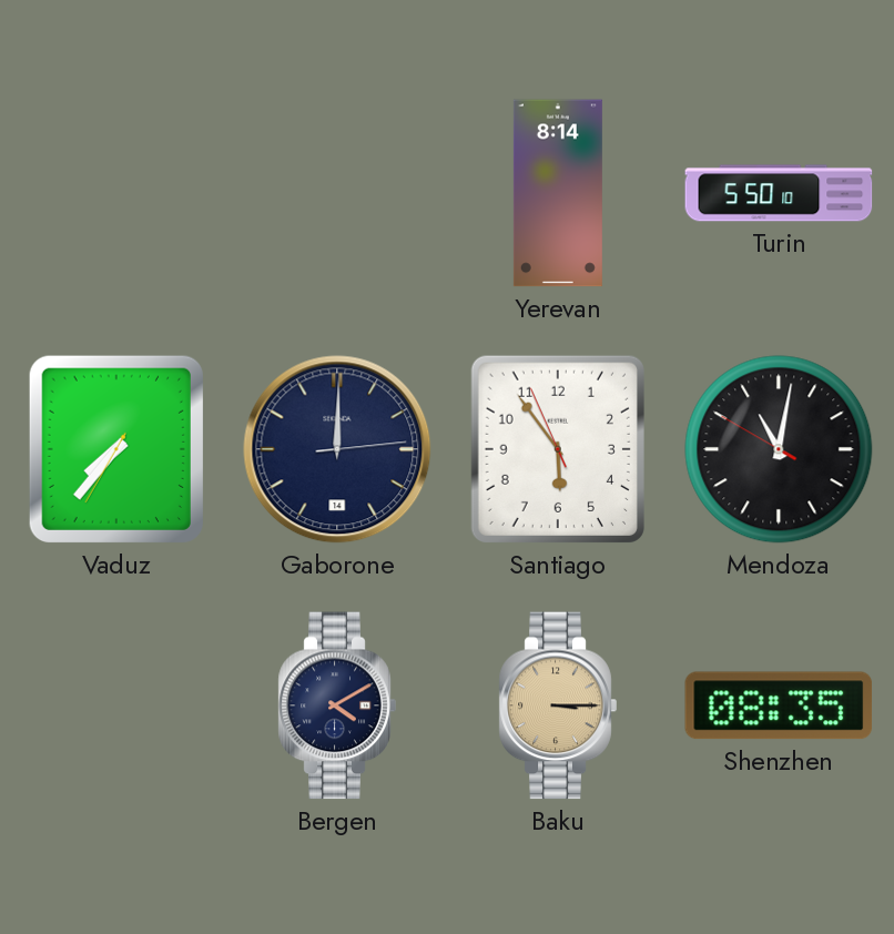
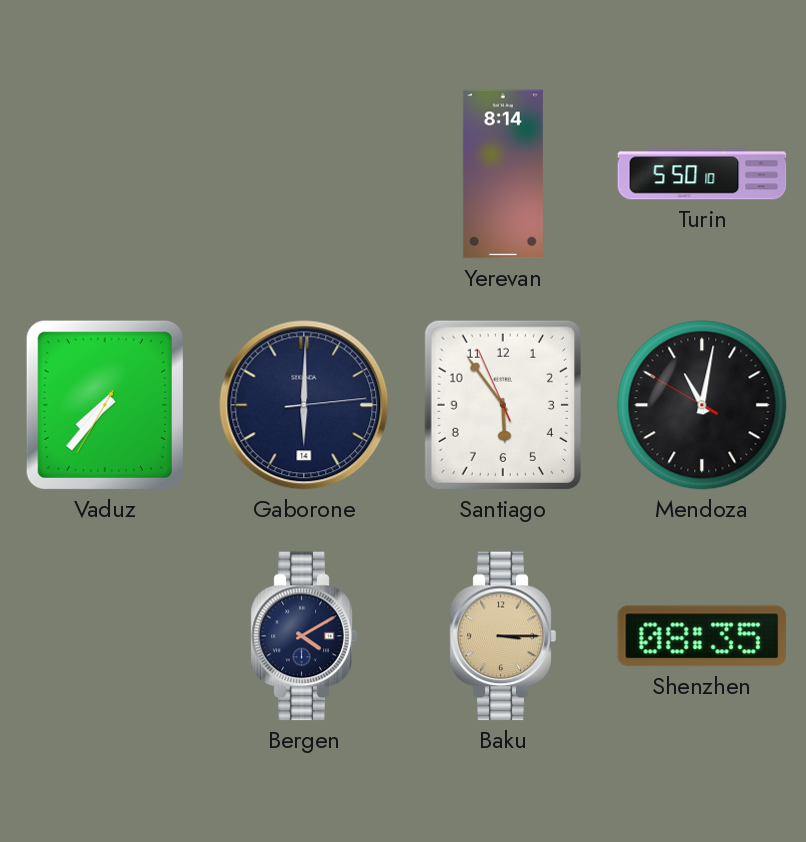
Gaborone: 12:00 -> 6:00
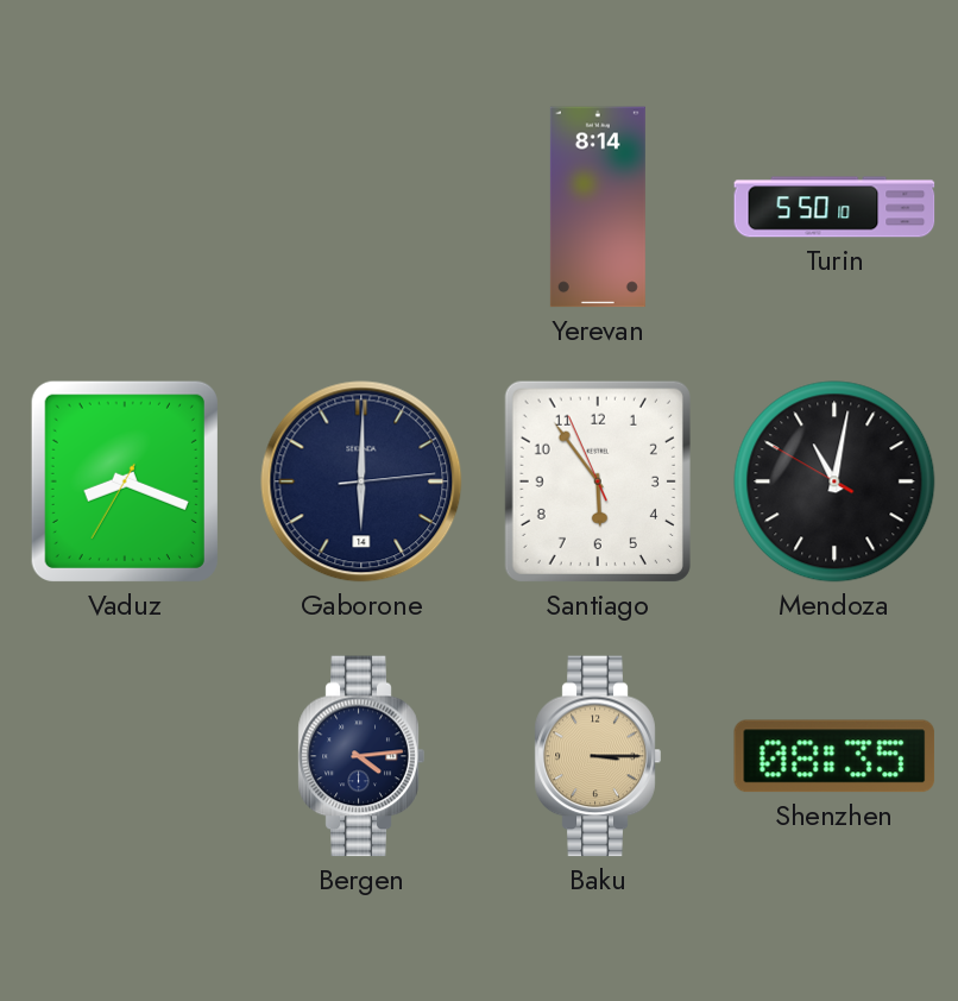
Vaduz: 7:36 -> 8:18
Bergen: 4:10 -> 4:14
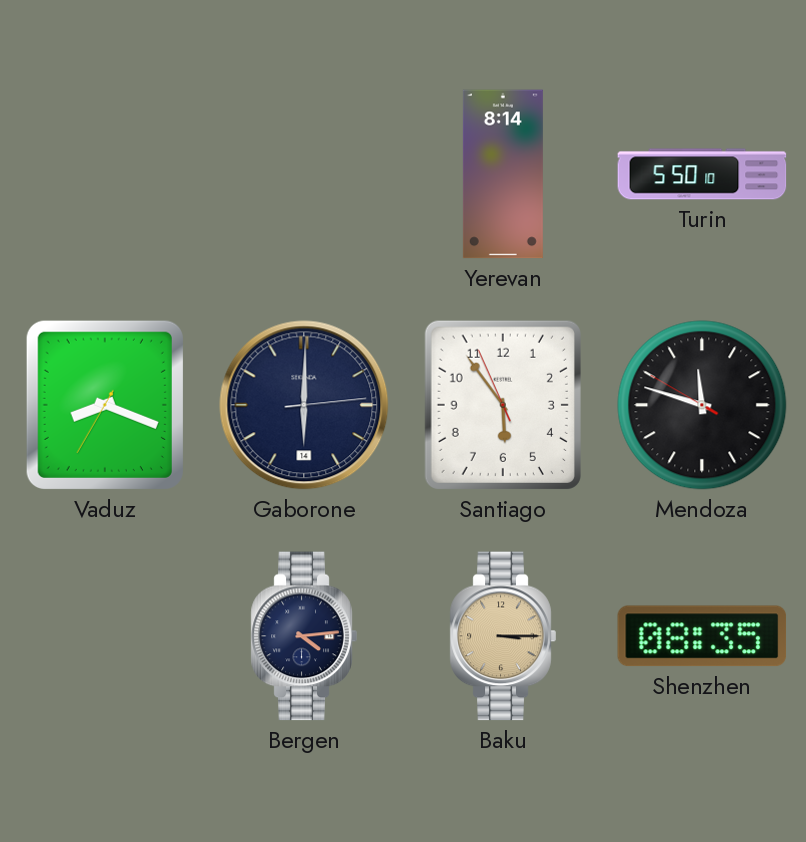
Mendoza: 11:01 -> 11:47
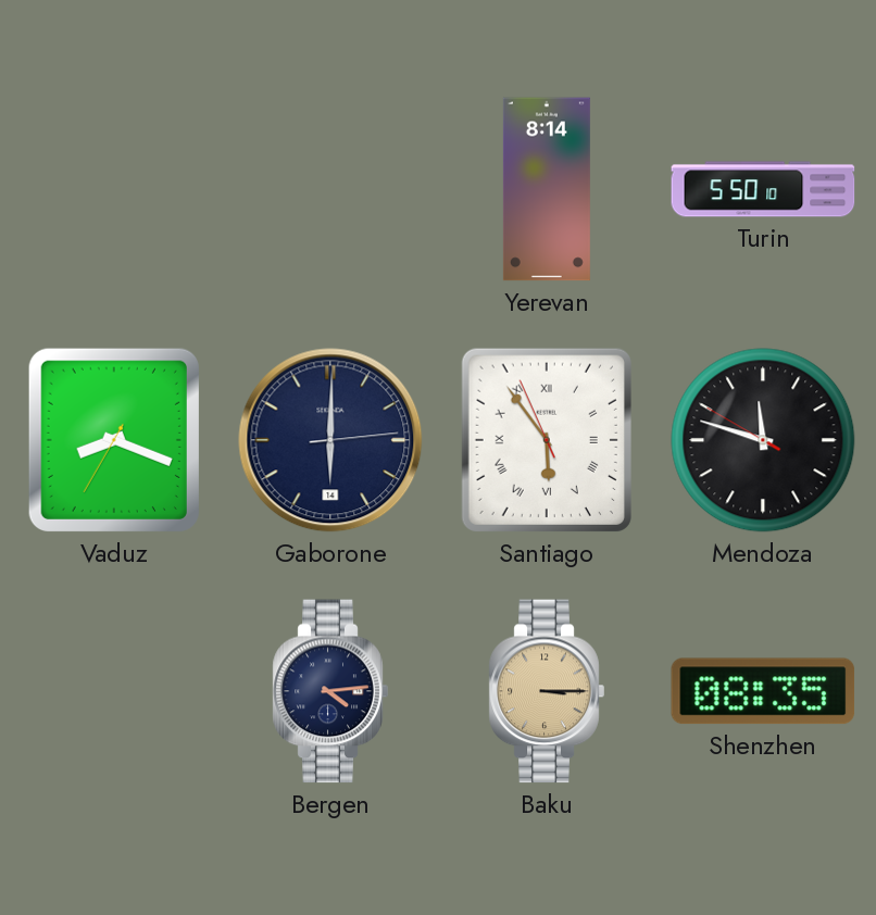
Santiago numerals: Arabic -> Roman
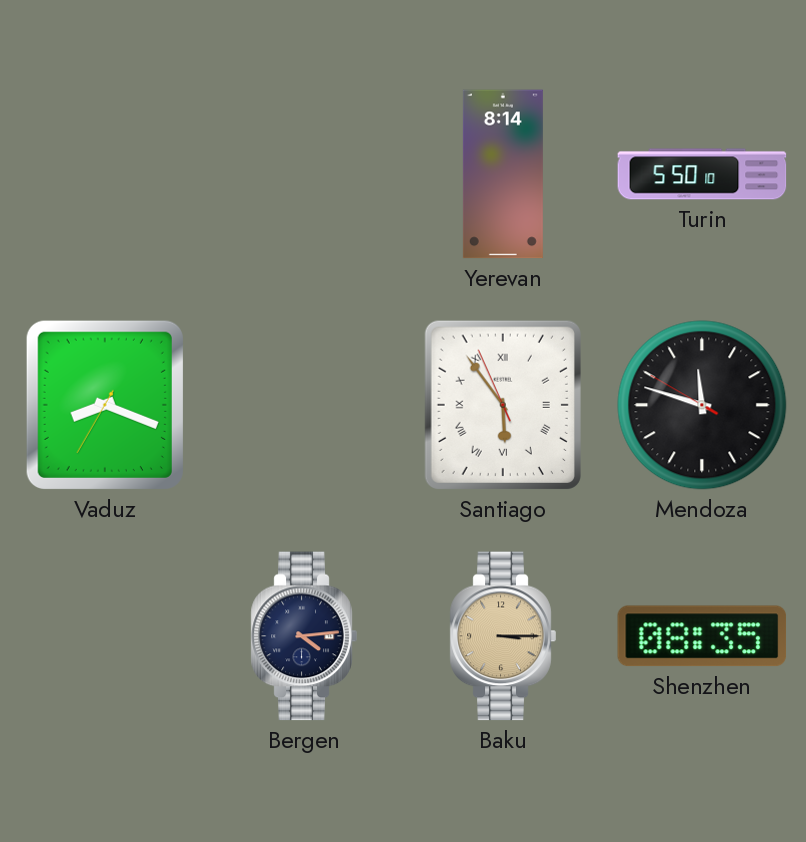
Gaborone: 6:00 -> none
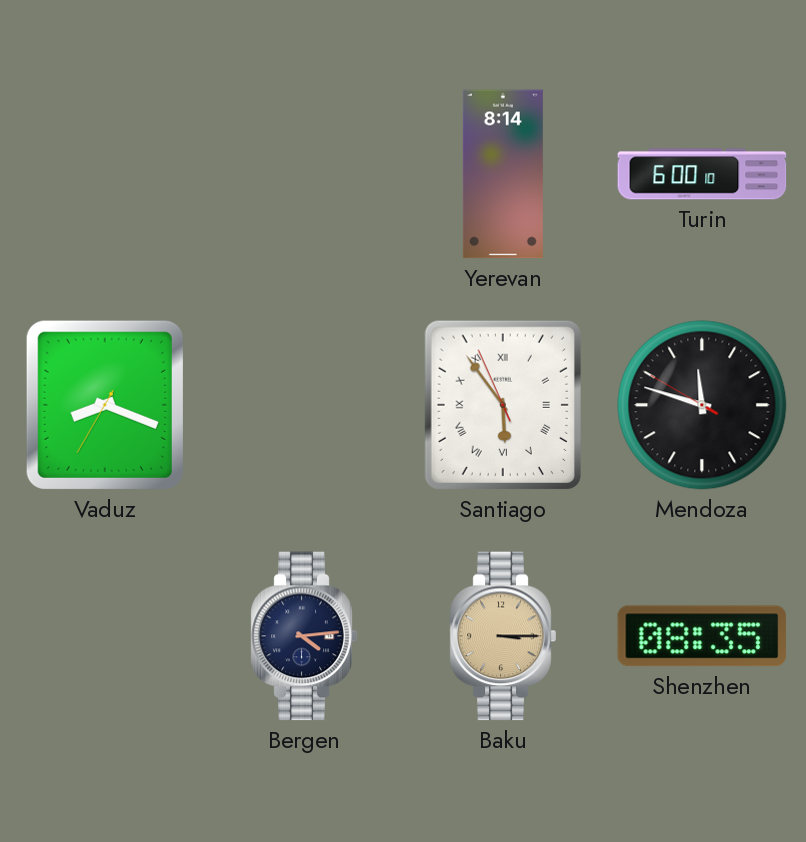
Turin: 5:50 -> 6:00
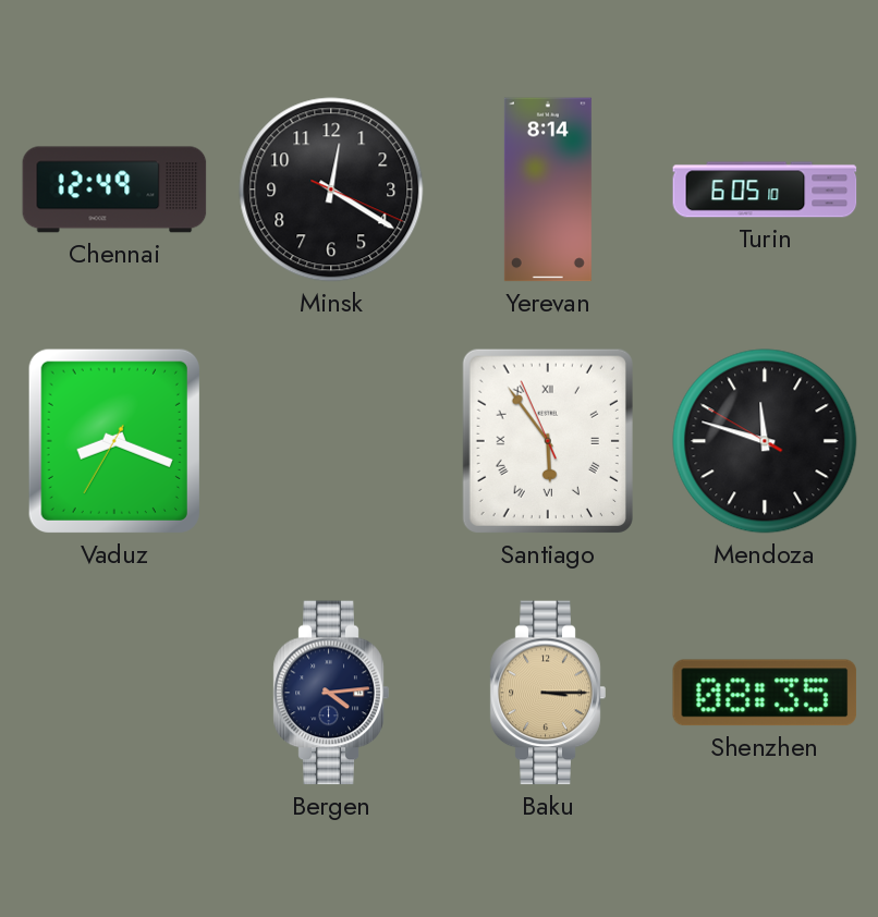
Chennai: none -> 12:49
Minsk: none -> 12:20
Turin: 6:00 -> 6:05
